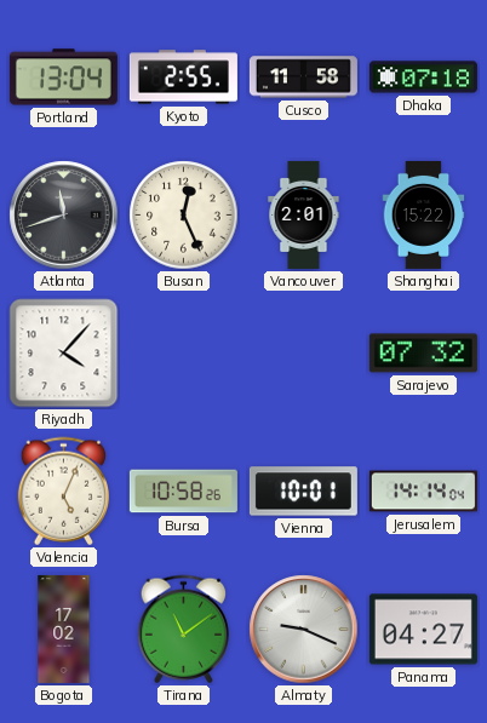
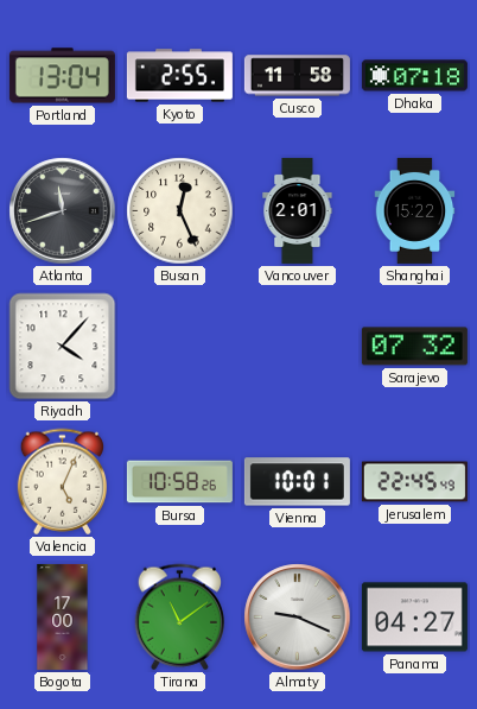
Jerusalem: 14:14 -> 22:45
Bogota: 17:02 -> 17:00
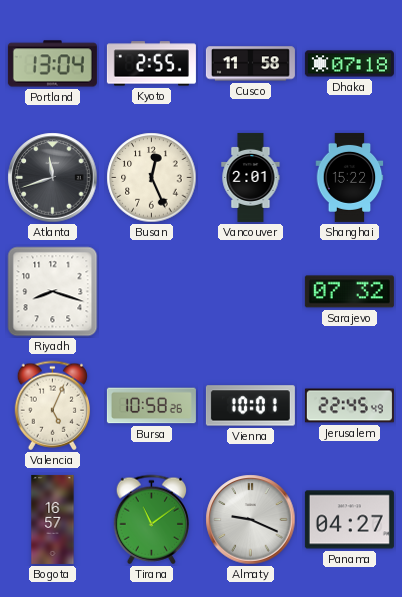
Riyadh: 4:07 -> 8:18
Bogota: 17:00 -> 16:57
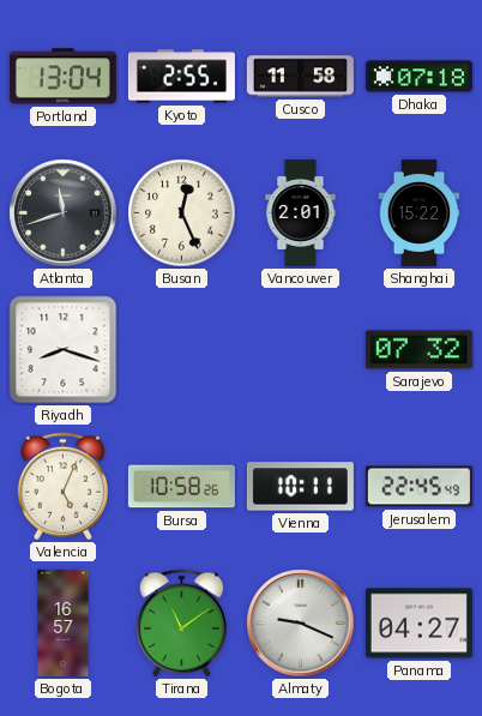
Vienna: 10:01 -> 10:11
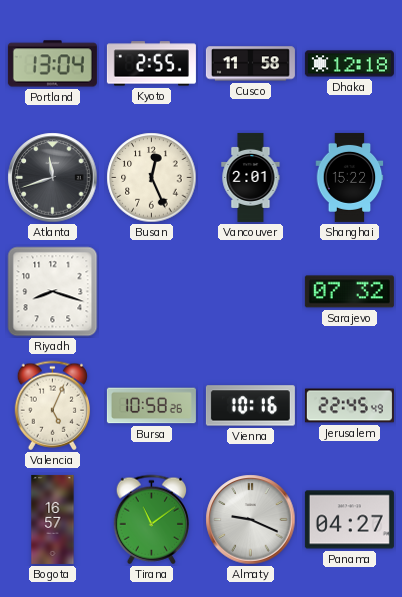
Dhaka: 07:18 -> 12:18
Vienna: 10:11 -> 10:16
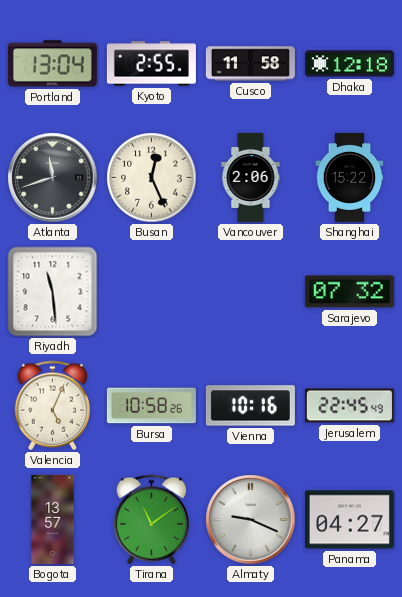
Vancouver: 2:01 -> 2:06
Riyadh: 8:18 -> 11:29
Bogota: 16:57 -> 13:57
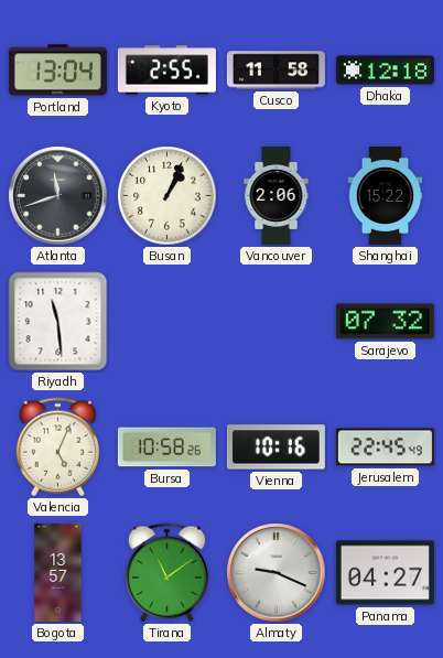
Busan: 12:26 -> 1:04
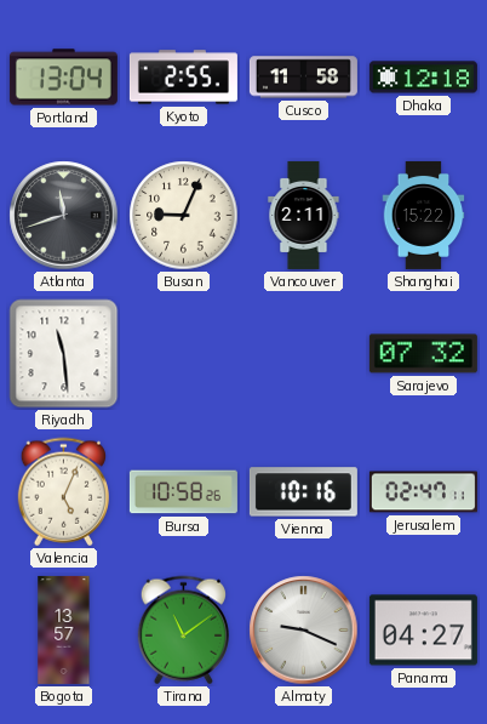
Busan: 1:04 -> 9:04
Vancouver: 2:06 -> 2:11
Jerusalem: 22:45 -> 02:47
